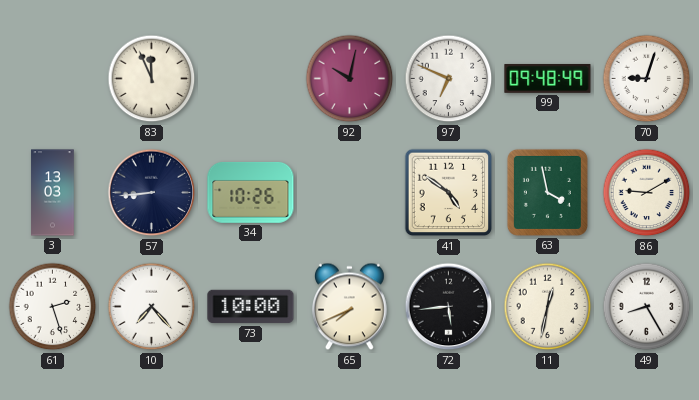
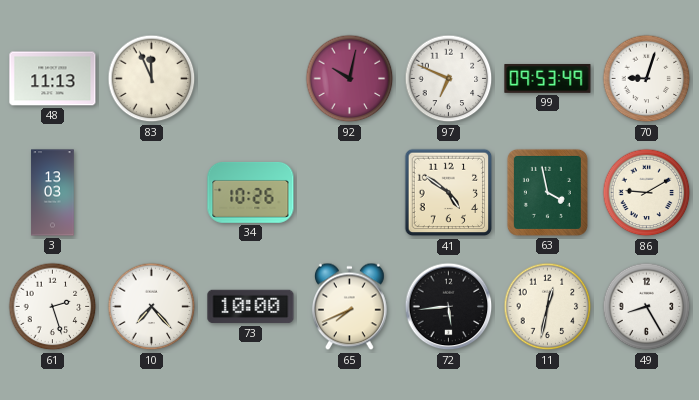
48: none -> 11:13
99: 09:48 -> 09:53
57: 8:44 -> none
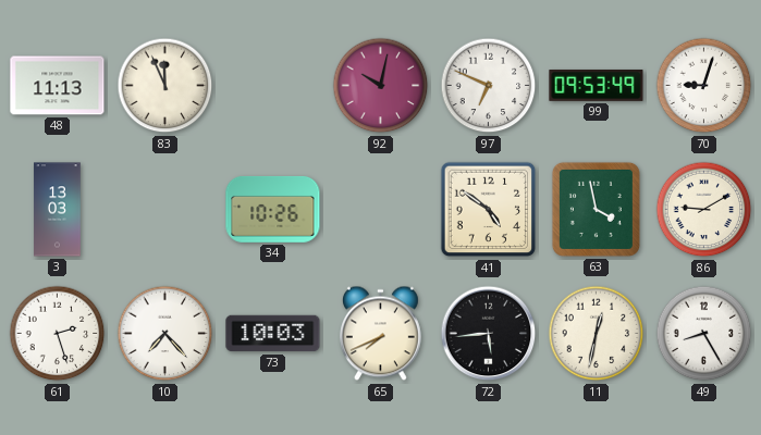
73: 10:00 -> 10:03
